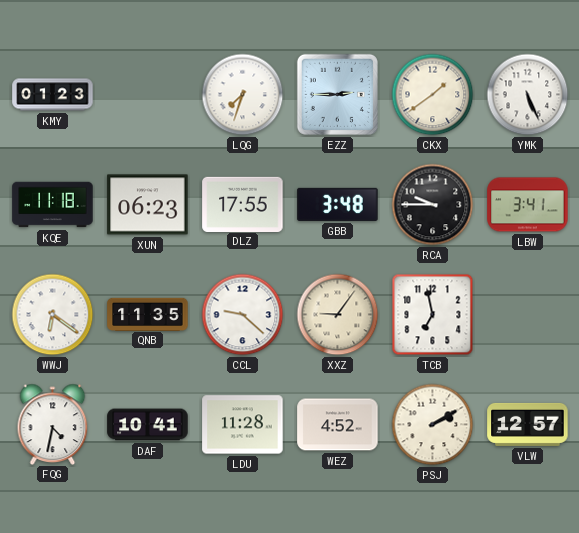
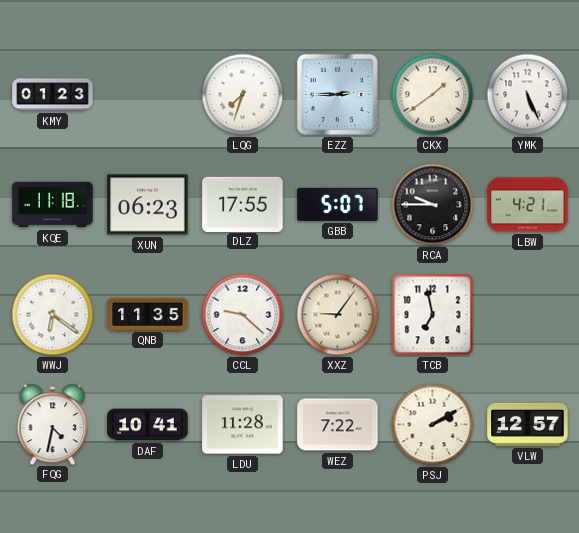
GBB: 3:48 -> 5:07
LBW: 3:41 -> 4:21
WEZ: 4:52 -> 7:22
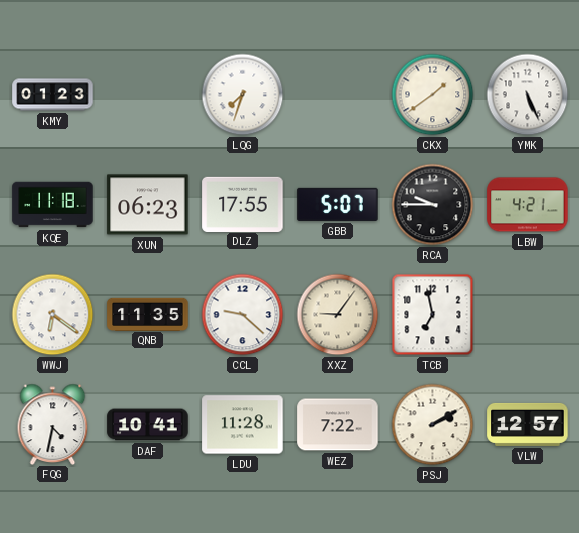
EZZ: 2:45 -> none
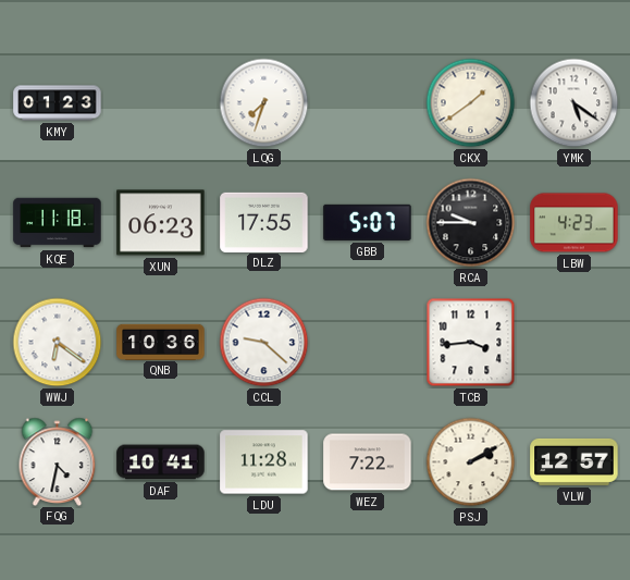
YMK: 5:26 -> 5:21
LBW: 4:21 -> 4:23
QNB: 11:35 -> 10:36
XXZ: 9:06 -> none
TCB: 6:58 -> 3:44
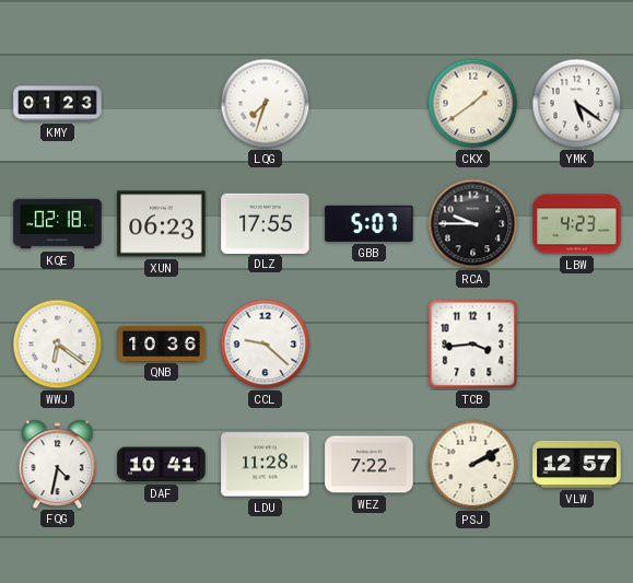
KQE: 11:18 -> 02:18
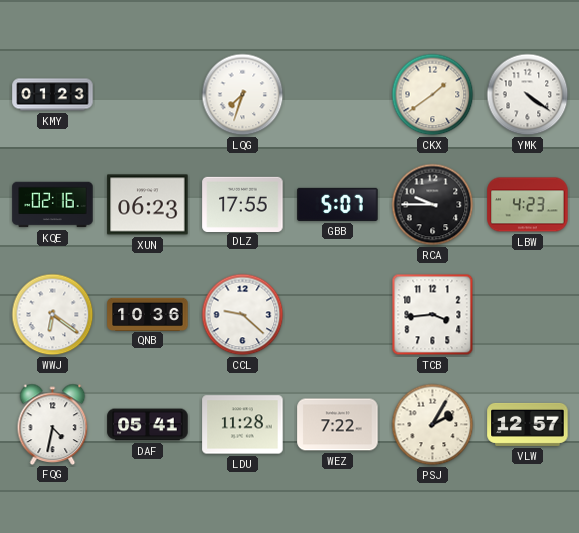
YMK: 5:21 -> 4:21
KQE: 02:18 -> 02:16
DAF: 10:41 -> 05:41
PSJ: 2:10 -> 2:05
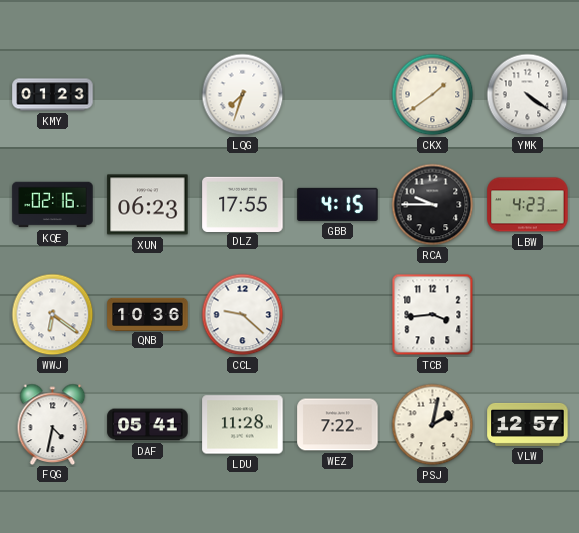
GBB: 5:07 -> 4:15
PSJ: 2:05 -> 2:02
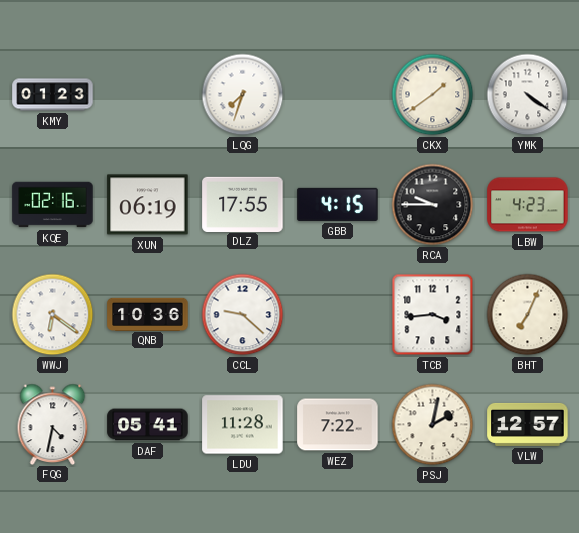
XUN: 06:23 -> 06:19
BHT: none -> 7:04
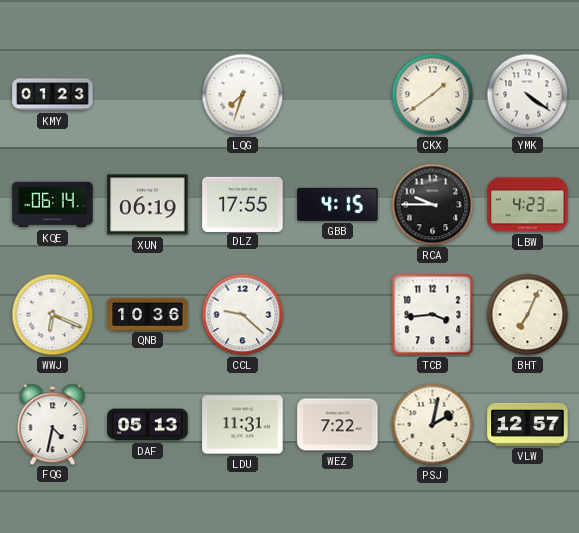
KQE: 02:16 -> 06:14
WWJ: 6:21 -> 6:19
DAF: 05:41 -> 05:13
LDU: 11:28 -> 11:31
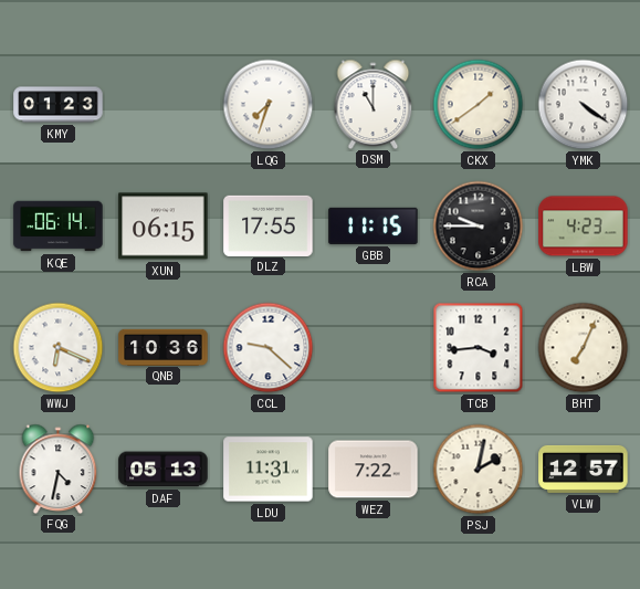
DSM: none -> 11:00
XUN: 06:19 -> 06:15
GBB: 4:15 -> 11:15
